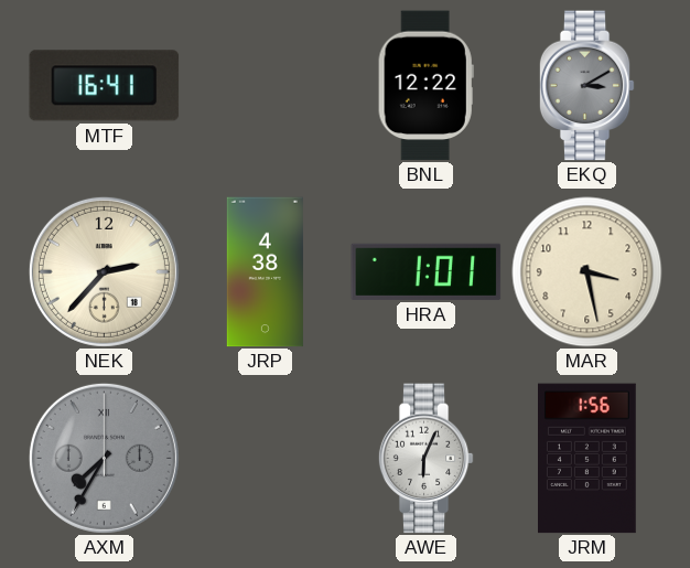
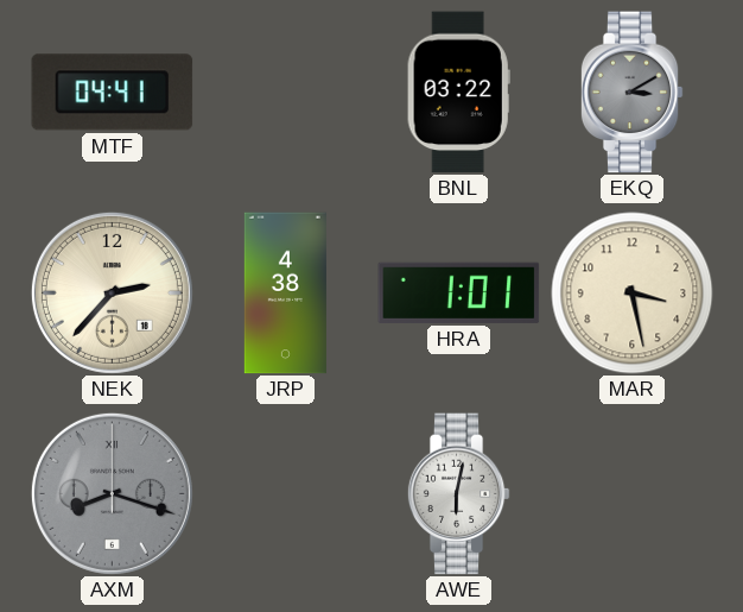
MTF: 16:41 -> 04:41
BNL: 12:22 -> 03:22
AXM: 7:35 -> 8:18
AWE: 6:04 -> 6:02
JRM: 1:56 -> none
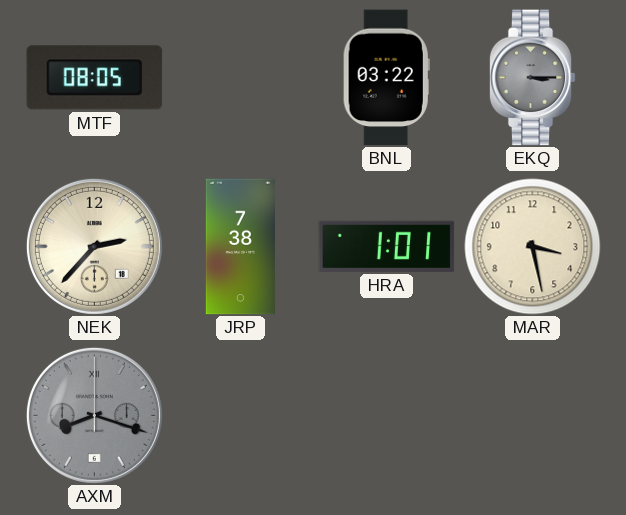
MTF: 04:41 -> 08:05
EKQ: 3:10 -> 3:15
JRP: 4:38 -> 7:38
AWE: 6:02 -> none
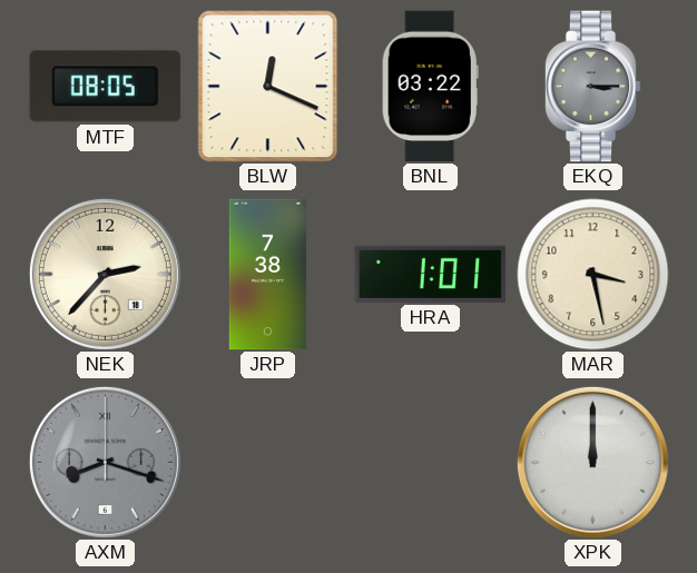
BLW: none -> 12:19
XPK: none -> 12:00
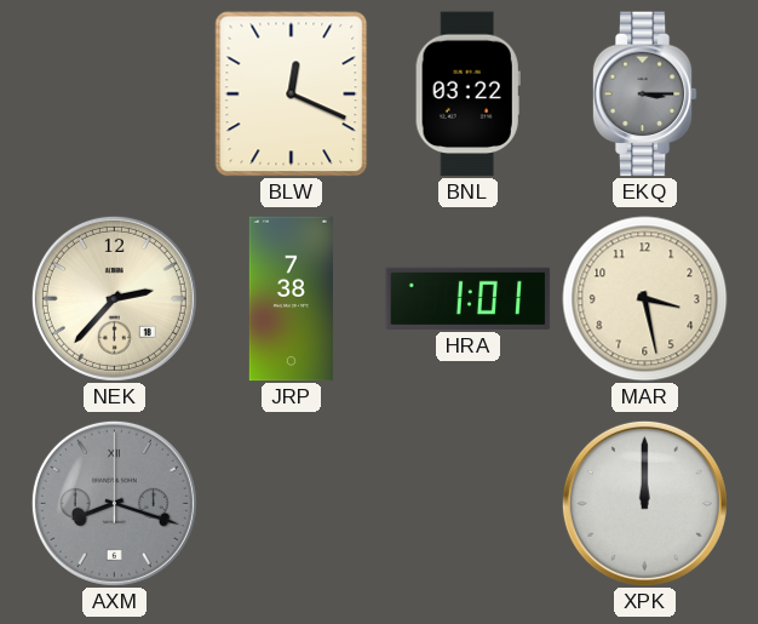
MTF: 08:05 -> none
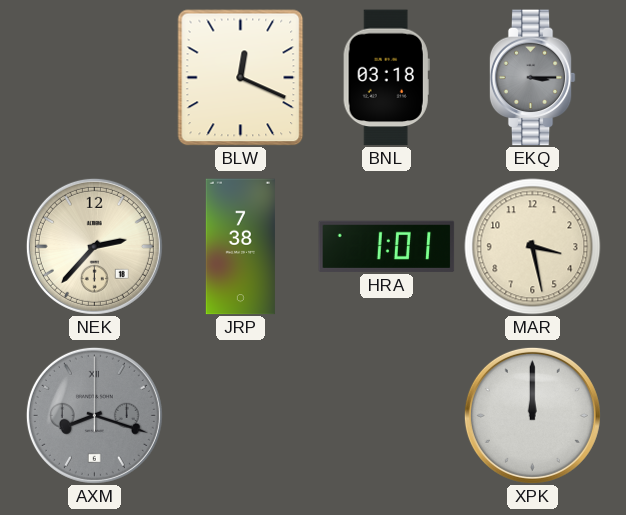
BNL: 03:22 -> 03:18
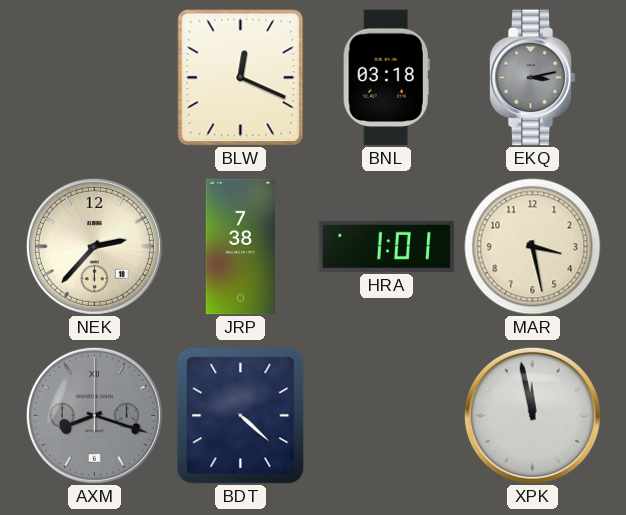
EKQ: 3:15 -> 3:13
BDT: none -> 4:22
XPK: 12:00 -> 11:58
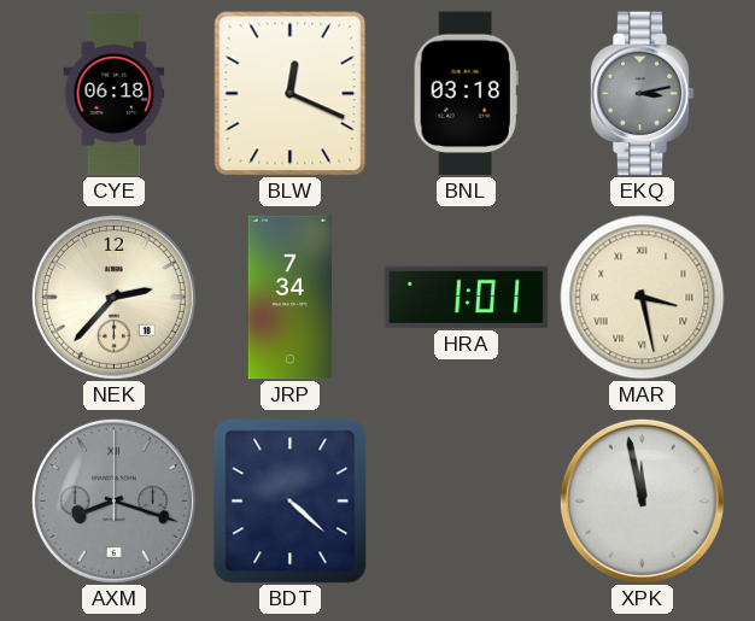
CYE: none -> 06:18
JRP: 7:38 -> 7:34
MAR numerals: Arabic -> Roman
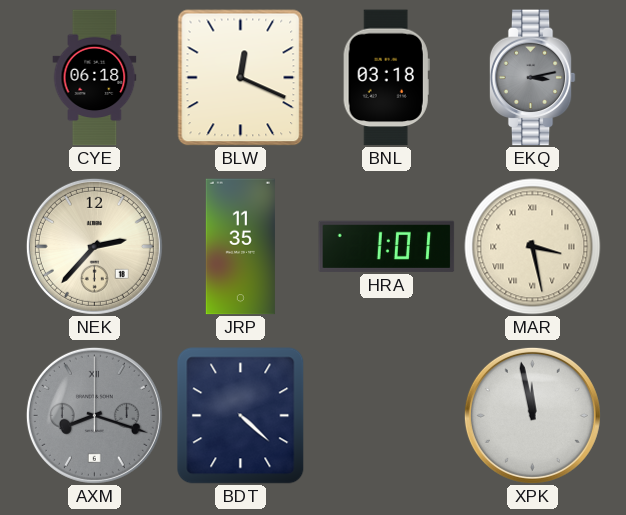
JRP: 7:34 -> 11:35
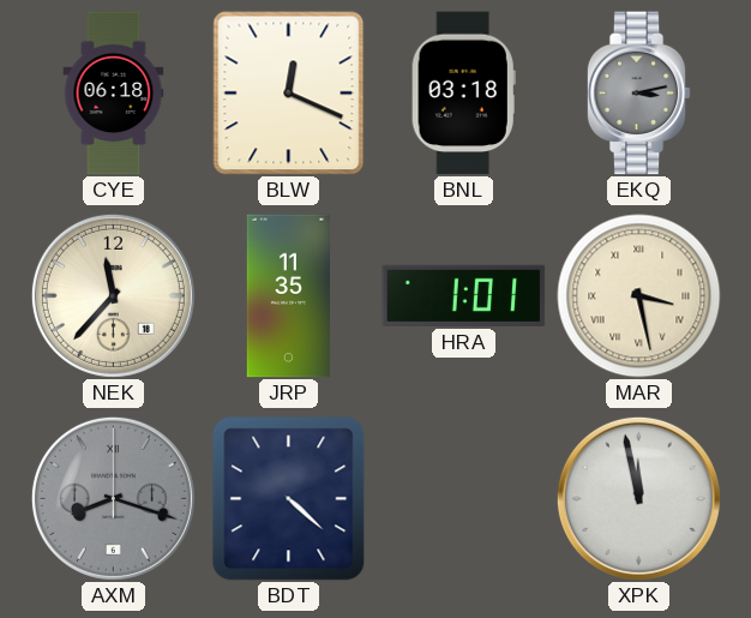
NEK: 2:37 -> 11:37
